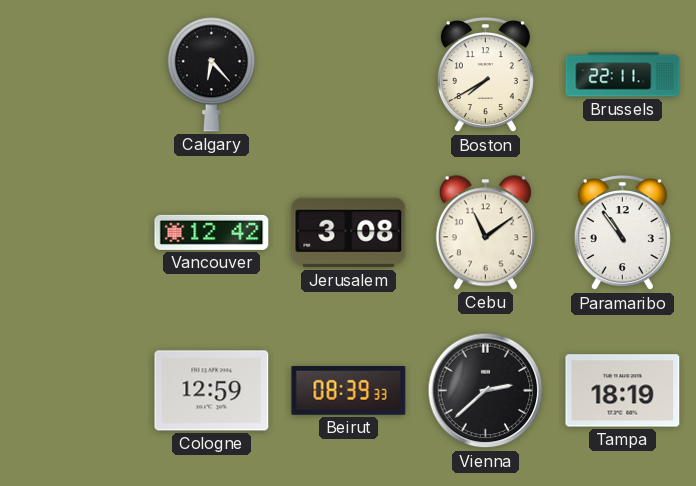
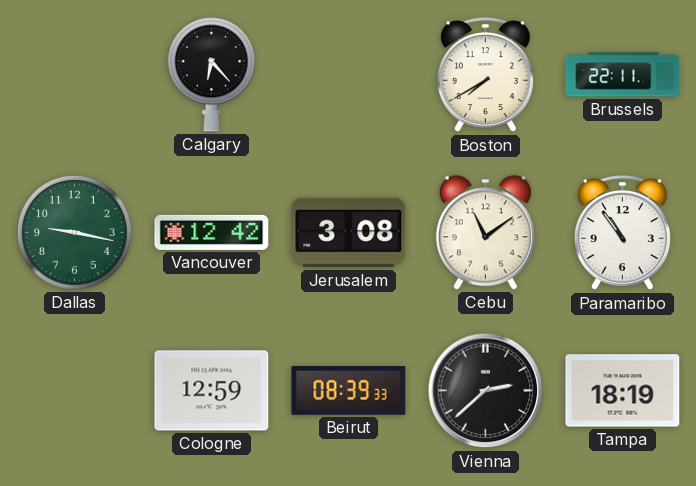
Dallas: none -> 9:17
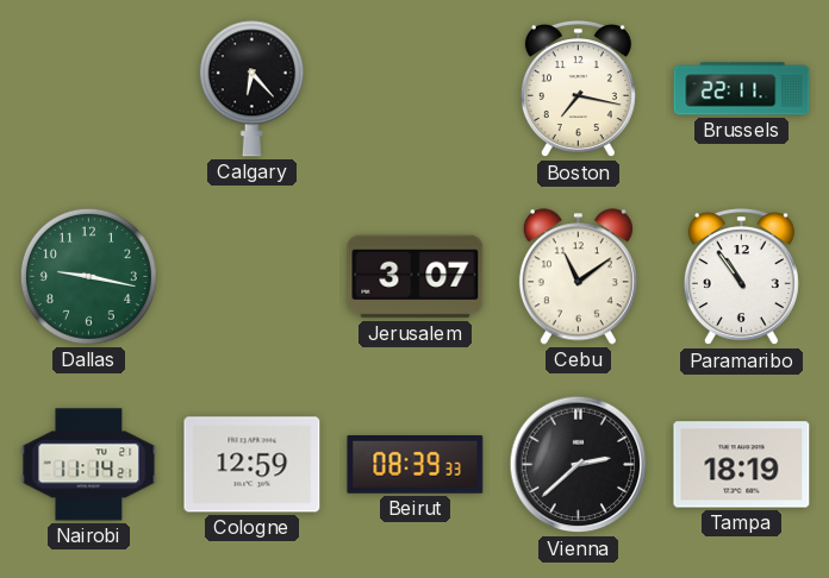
Boston: 7:40 -> 7:17
Vancouver: 12:42 -> none
Jerusalem: 3:08 -> 3:07
Nairobi: none -> 11:14
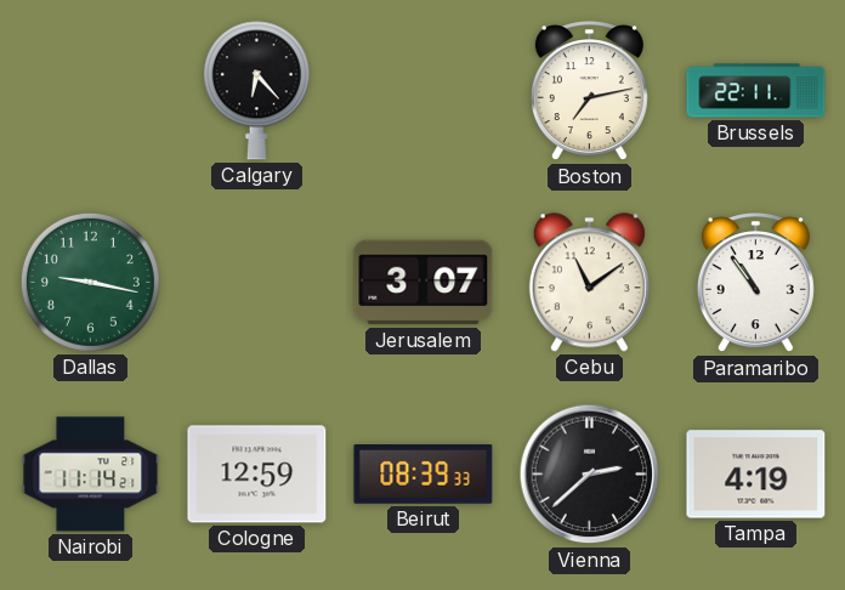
Boston: 7:17 -> 7:13
Tampa: 18:19 -> 4:19
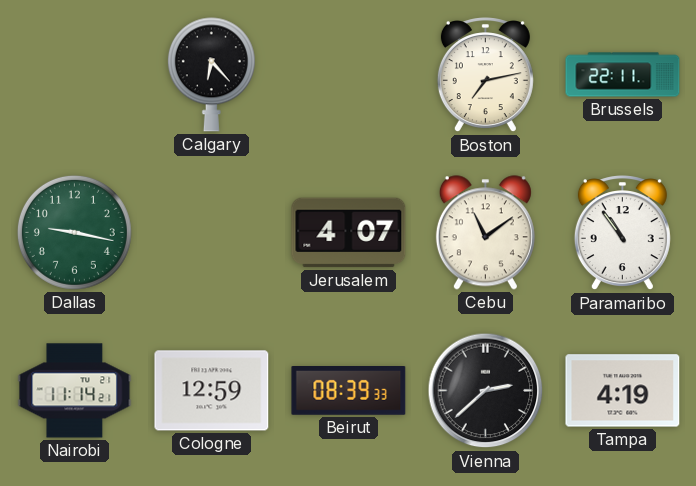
Jerusalem: 3:07 -> 4:07
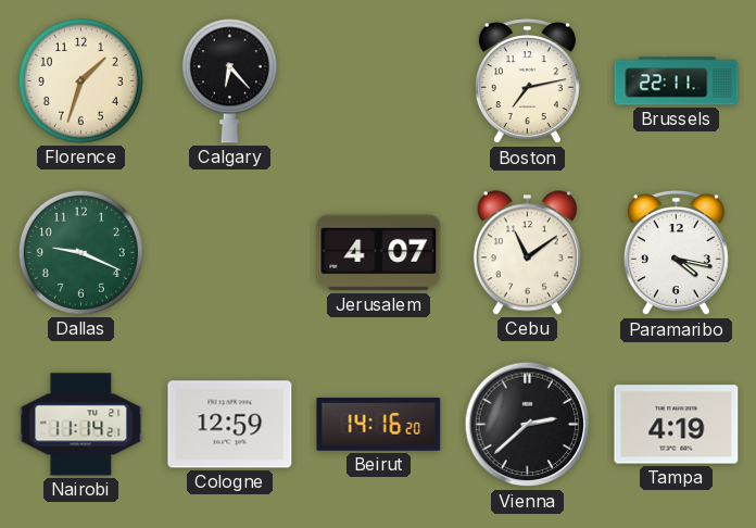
Florence: none -> 1:33
Dallas: 9:17 -> 9:19
Paramaribo: 10:54 -> 4:17
Beirut: 08:39 -> 14:16
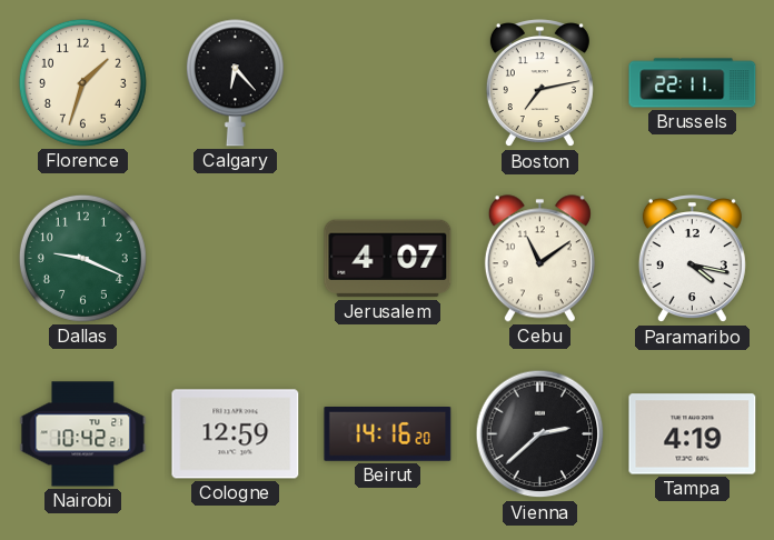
Nairobi: 11:14 -> 10:42
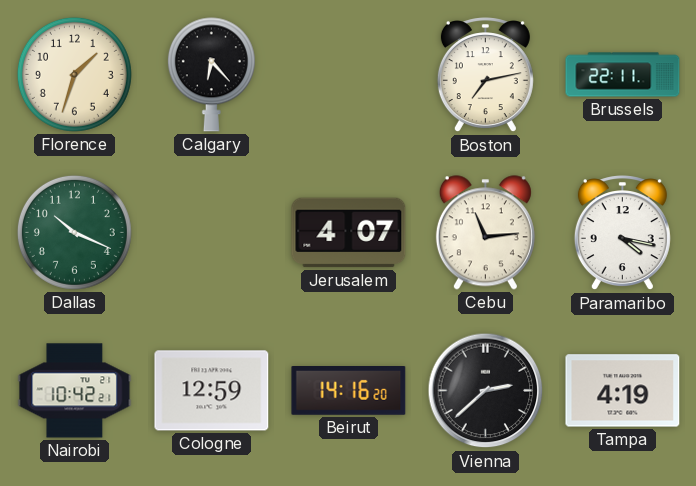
Dallas: 9:19 -> 10:19
Cebu: 11:09 -> 11:14
